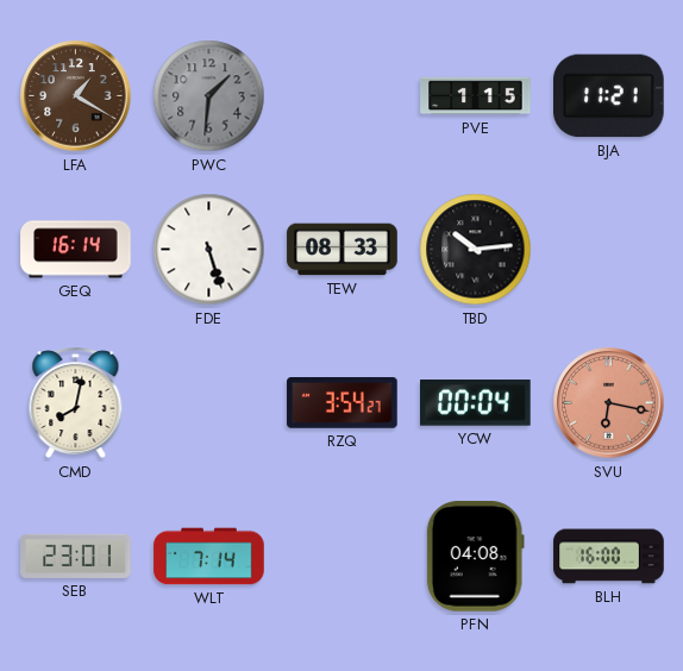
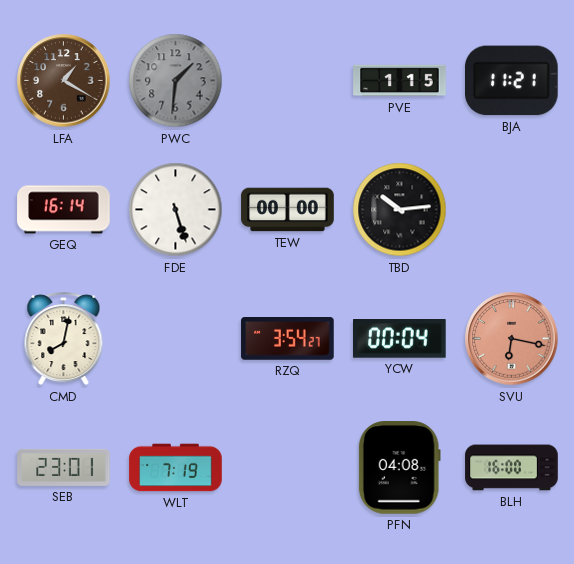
TEW: 08:33 -> 00:00
WLT: 7:14 -> 7:19
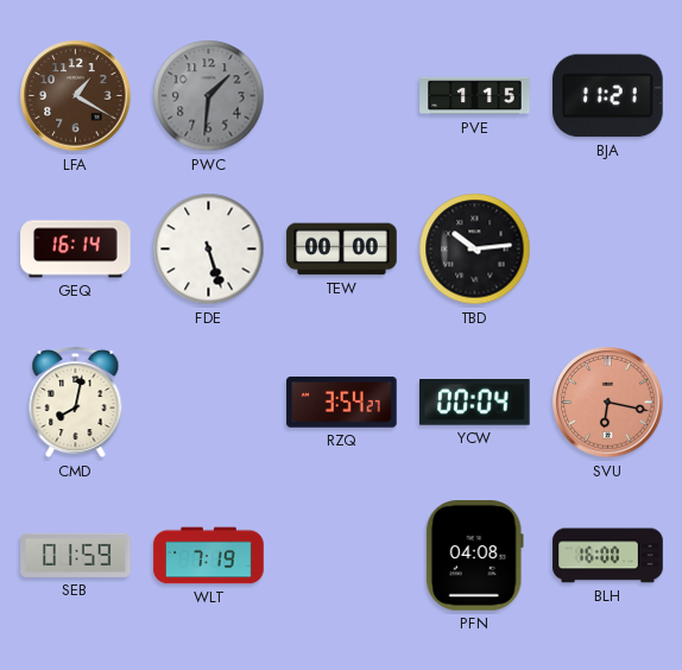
SEB: 23:01 -> 01:59
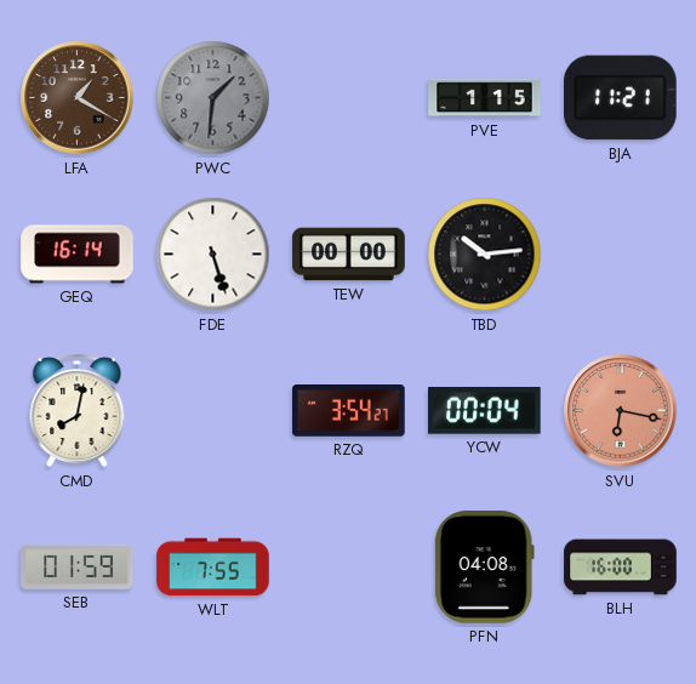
WLT: 7:19 -> 7:55
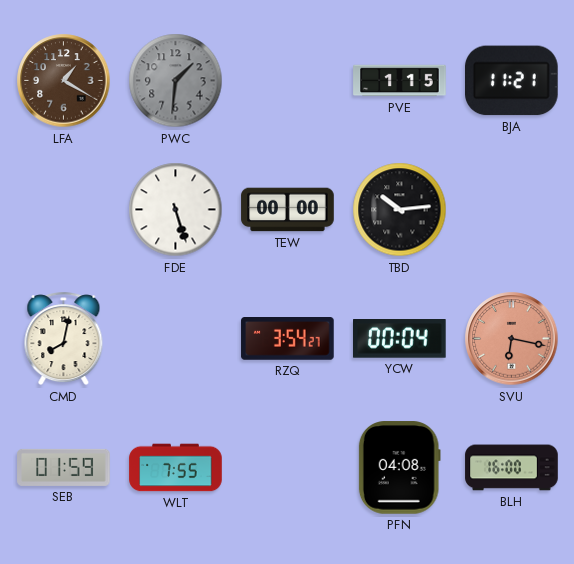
GEQ: 16:14 -> none
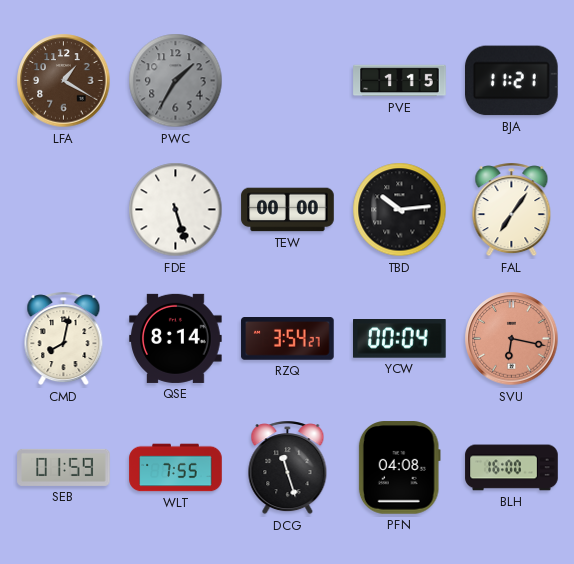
PWC: 1:31 -> 1:35
FAL: none -> 7:06
QSE: none -> 8:14
DCG: none -> 11:27
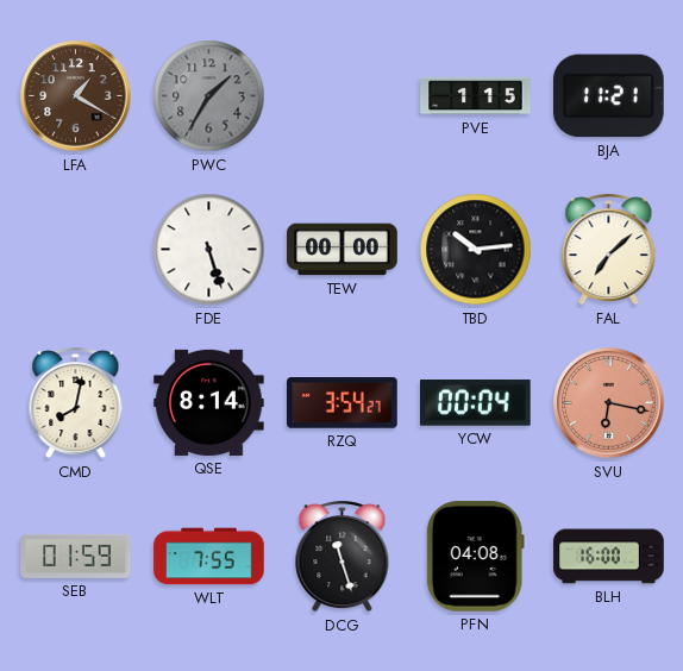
FAL: 7:06 -> 7:08
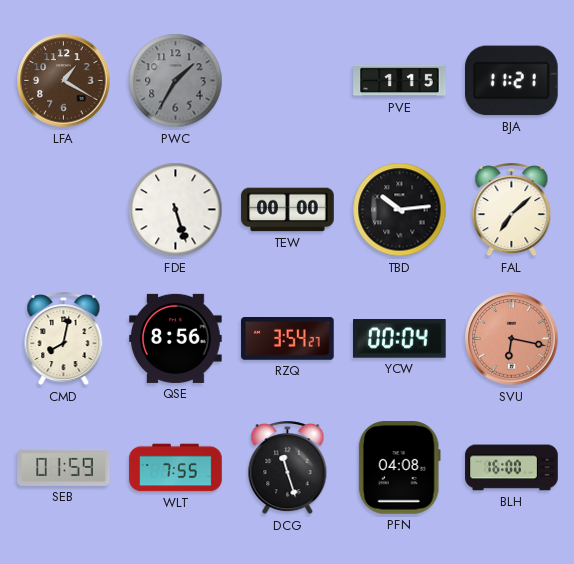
QSE: 8:14 -> 8:56
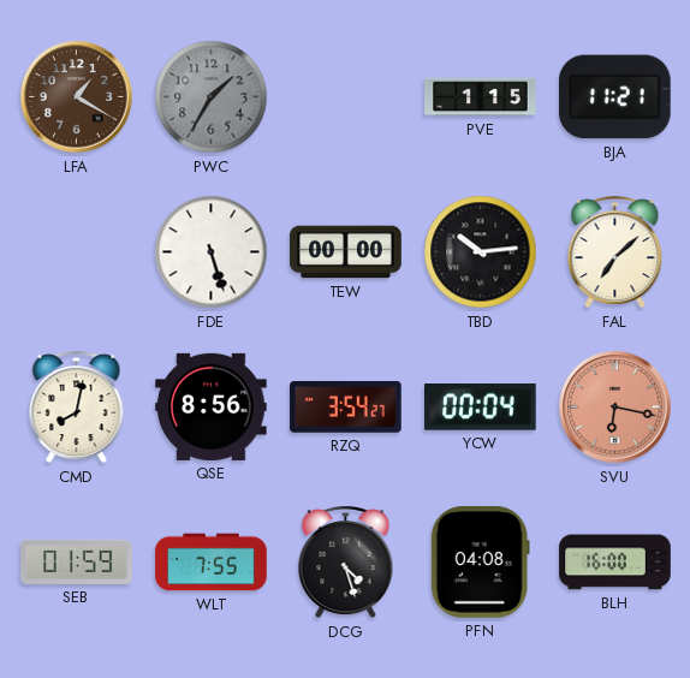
DCG: 11:27 -> 4:27
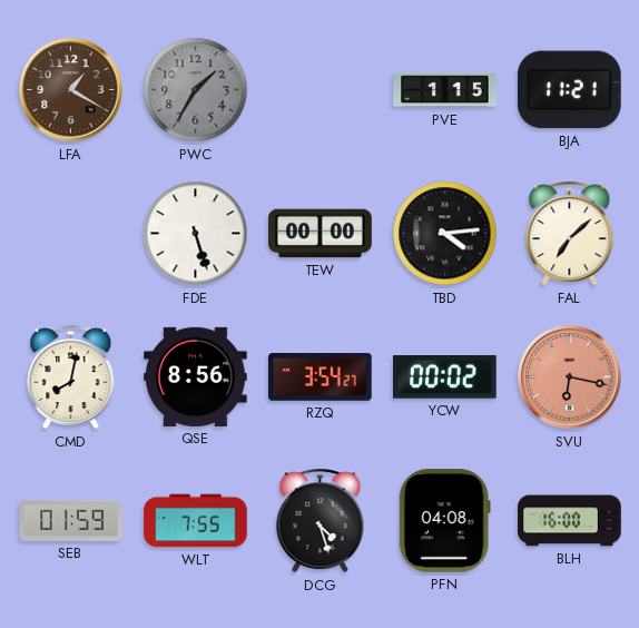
TBD: 10:14 -> 4:14
YCW: 00:04 -> 00:02
